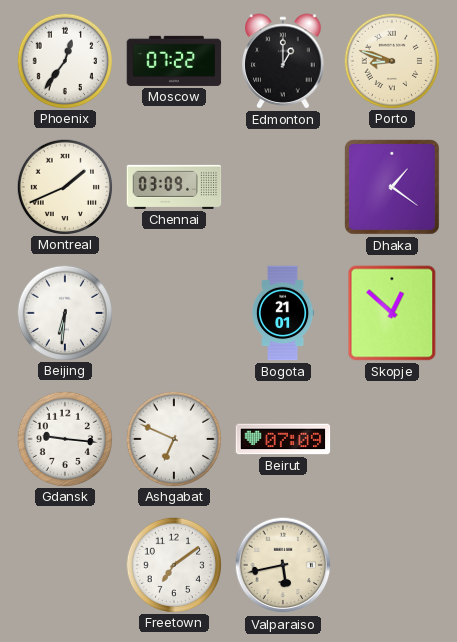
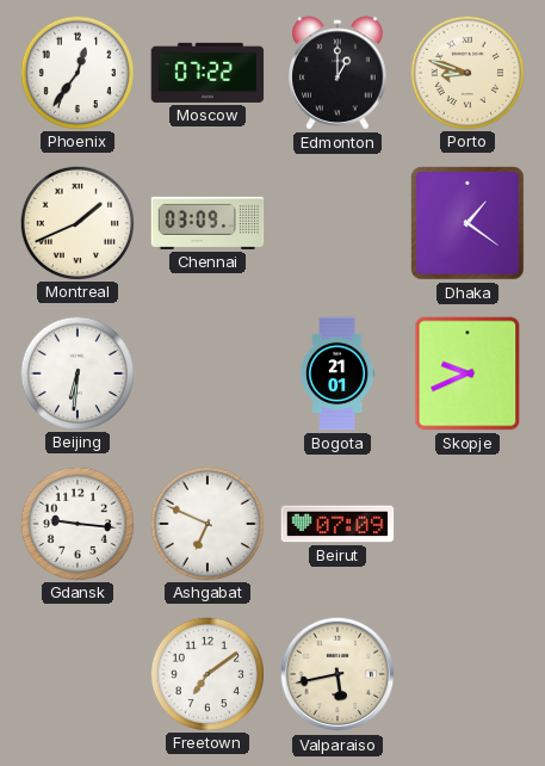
Skopje: 12:52 -> 9:41
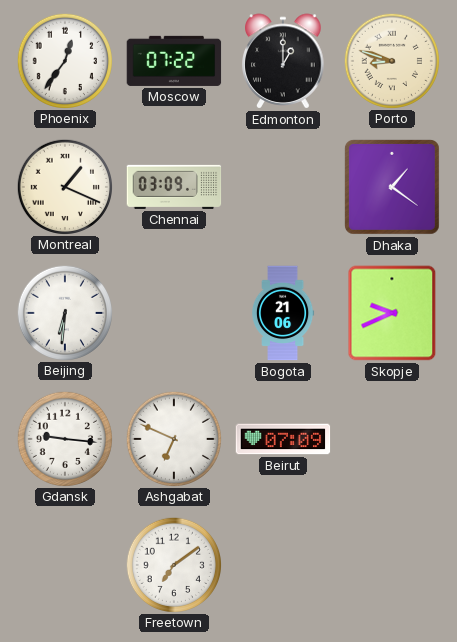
Montreal: 1:41 -> 1:19
Bogota: 21:01 -> 21:06
Valparaiso: 5:43 -> none
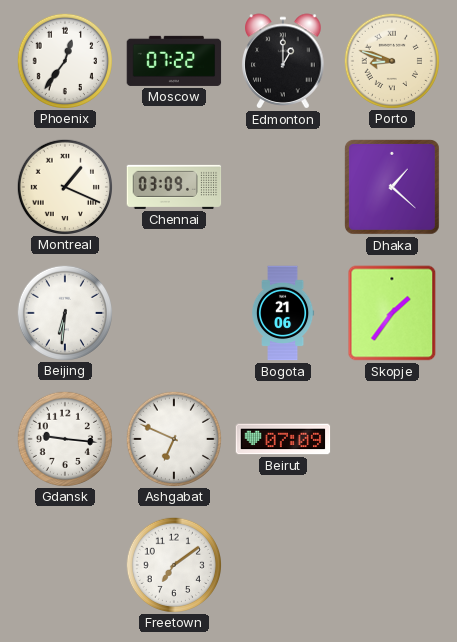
Dhaka: 1:21 -> 1:22
Skopje: 9:41 -> 1:36
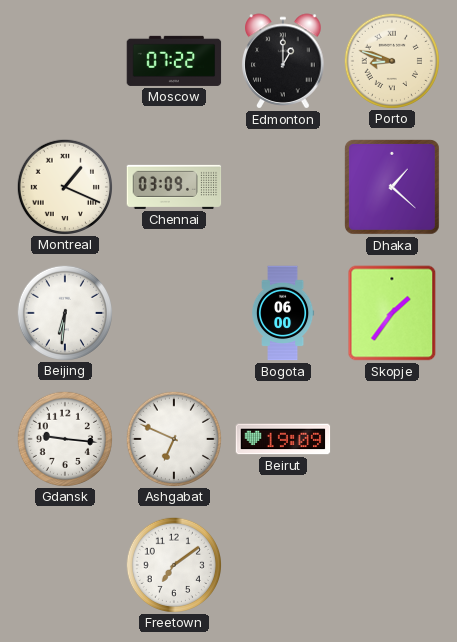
Phoenix: 12:36 -> none
Bogota: 21:06 -> 06:00
Beirut: 07:09 -> 19:09
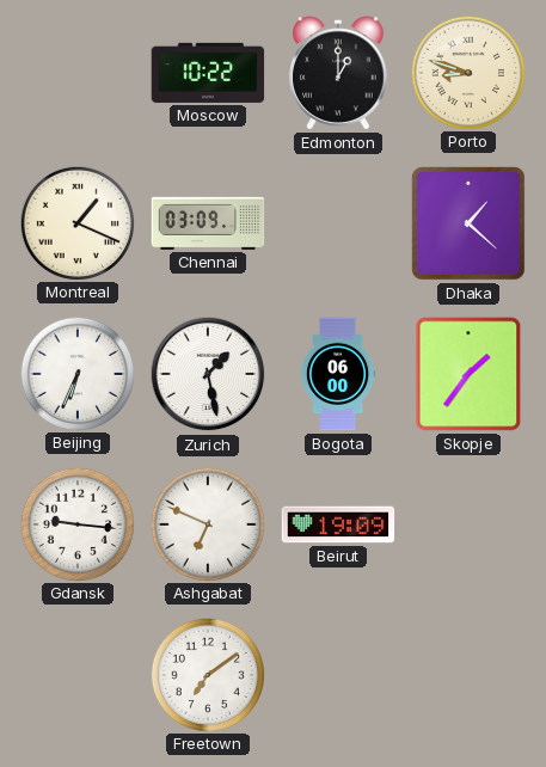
Moscow: 07:22 -> 10:22
Beijing: 6:31 -> 6:34
Zurich: none -> 1:28
